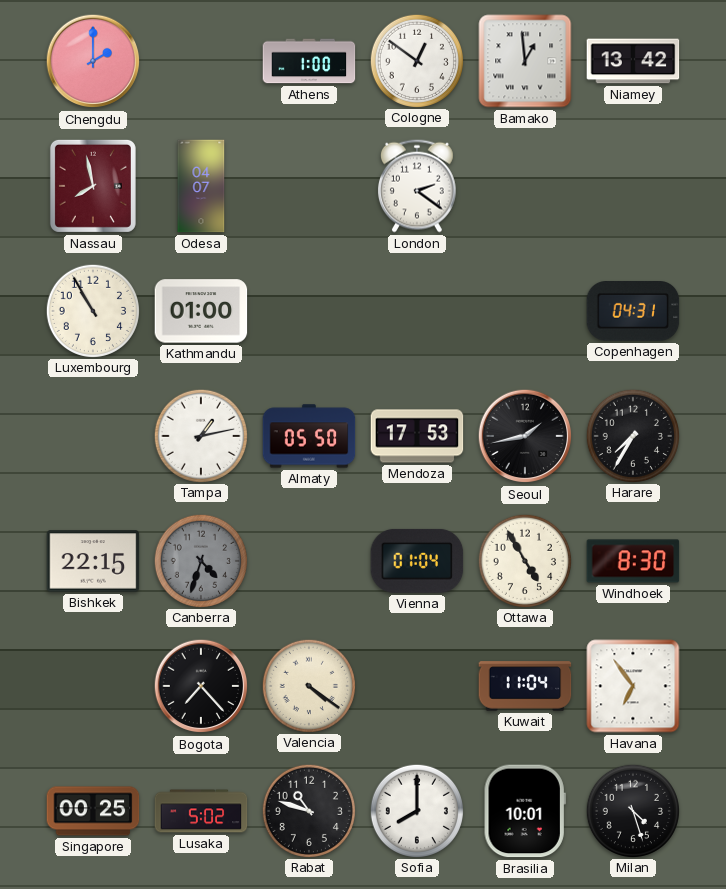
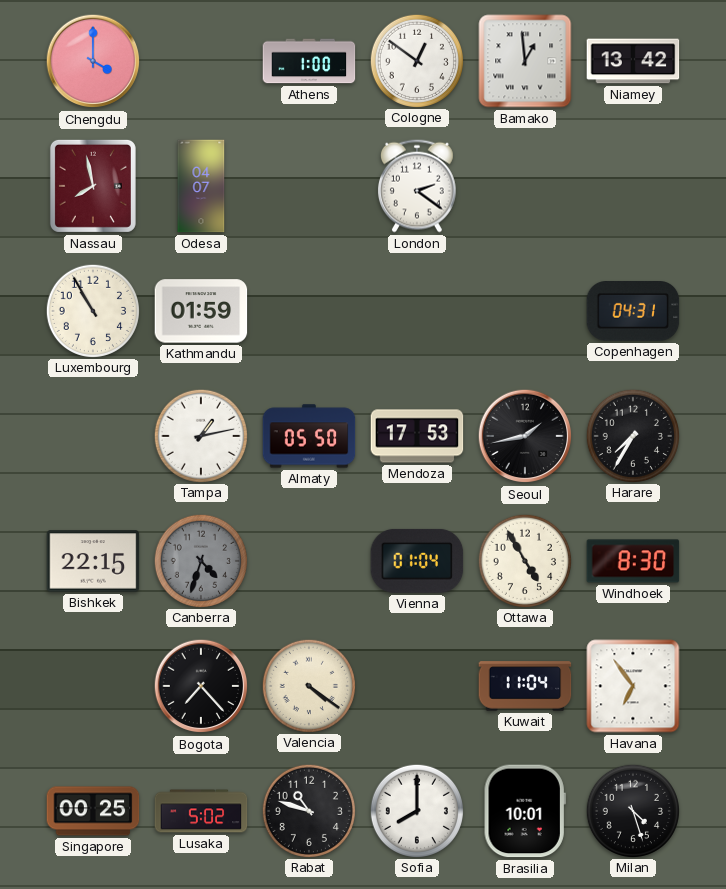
Chengdu: 2:00 -> 4:00
Kathmandu: 01:00 -> 01:59
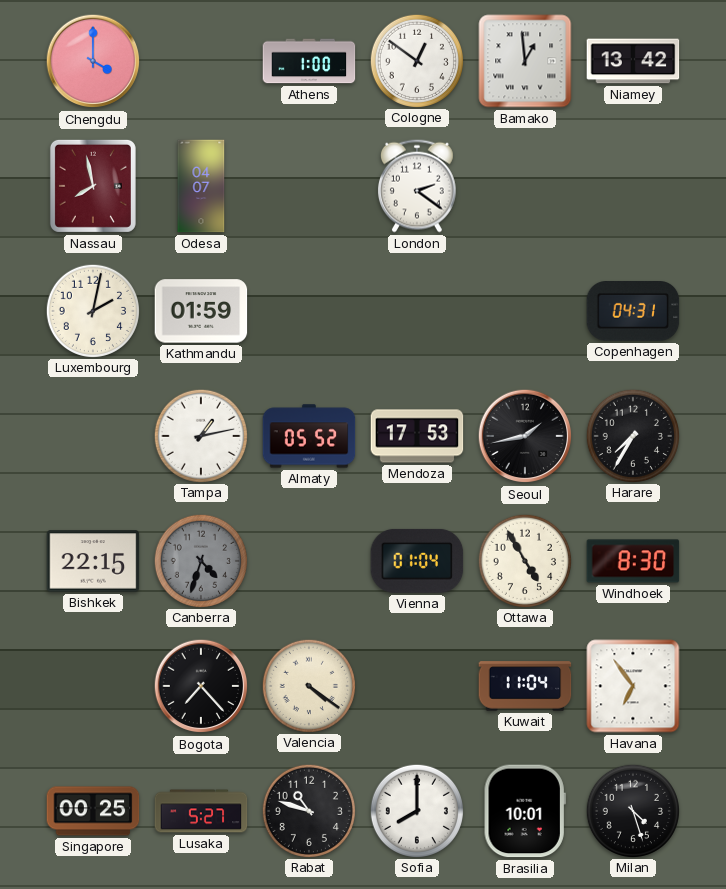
Luxembourg: 10:55 -> 2:02
Almaty: 05:50 -> 05:52
Lusaka: 5:02 -> 5:27
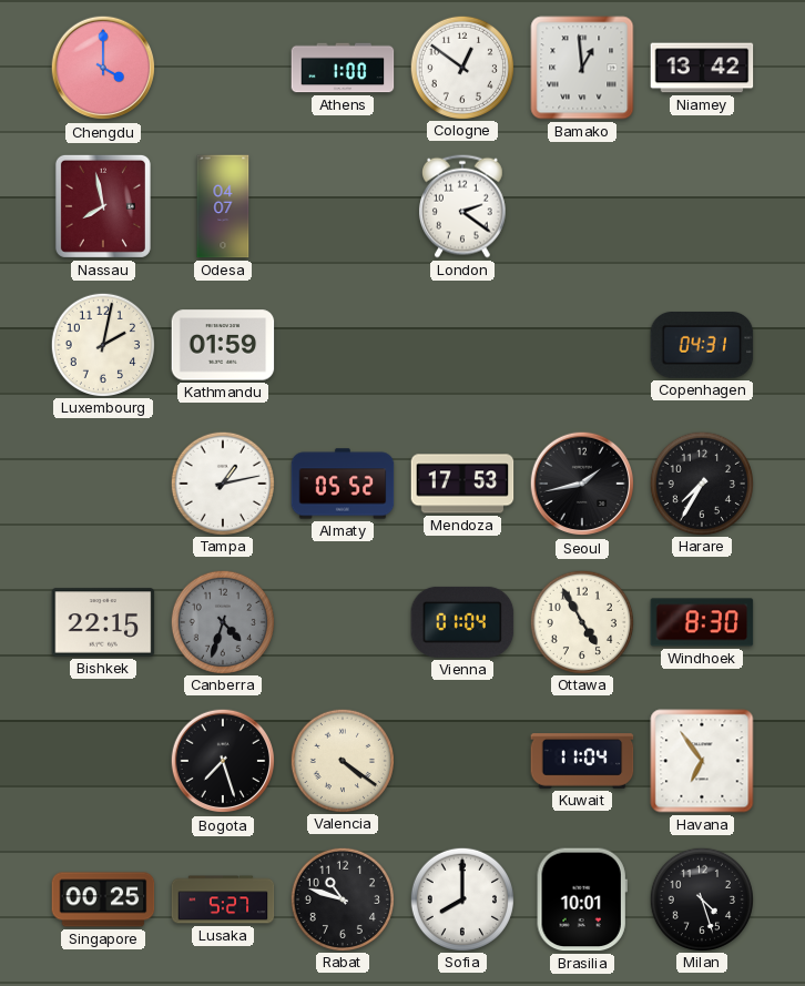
Bogota: 7:23 -> 7:27
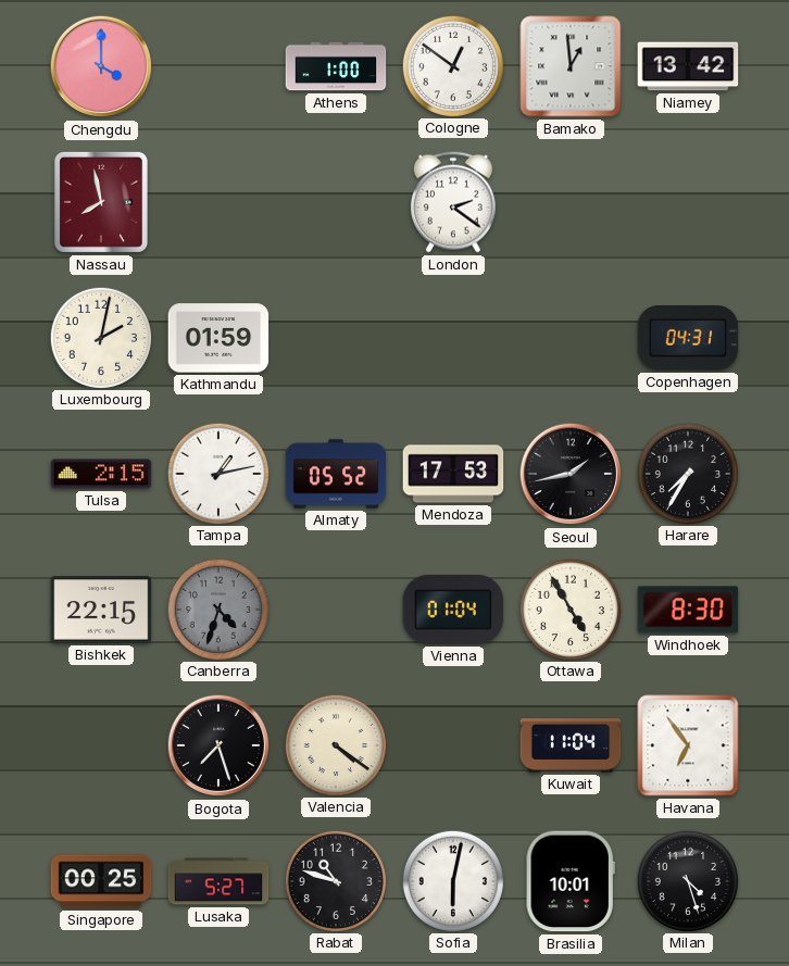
Odesa: 04:07 -> none
Tulsa: none -> 2:15
Sofia: 8:00 -> 6:02
